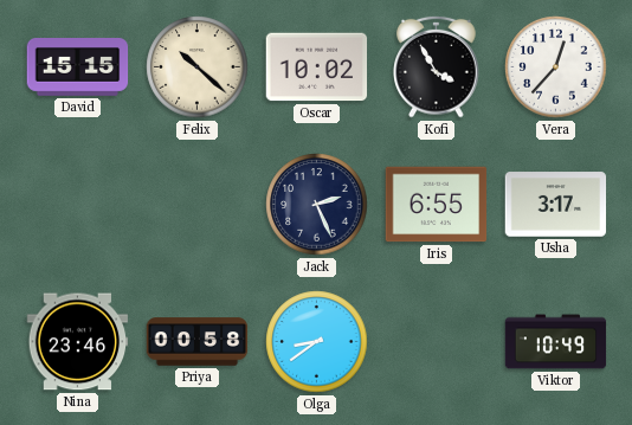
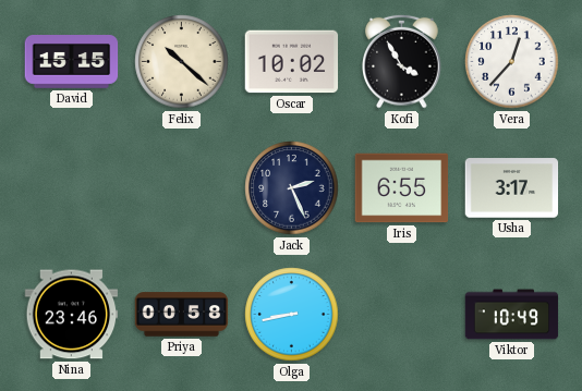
Olga: 8:39 -> 8:43
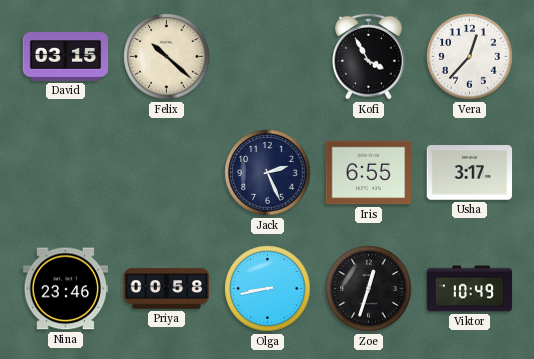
David: 15:15 -> 03:15
Oscar: 10:02 -> none
Zoe: none -> 12:33
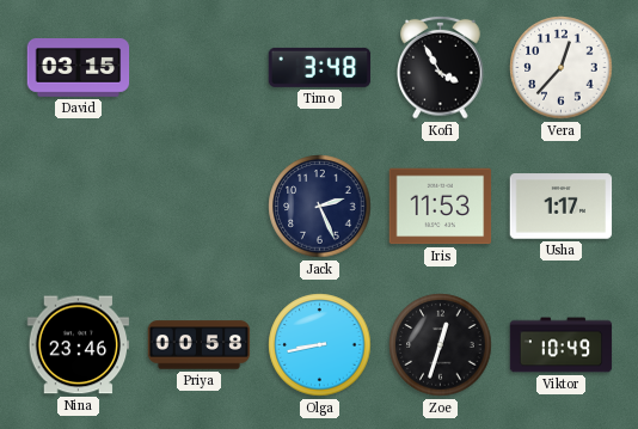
Felix: 10:22 -> none
Timo: none -> 3:48
Iris: 6:55 -> 11:53
Usha: 3:17 -> 1:17
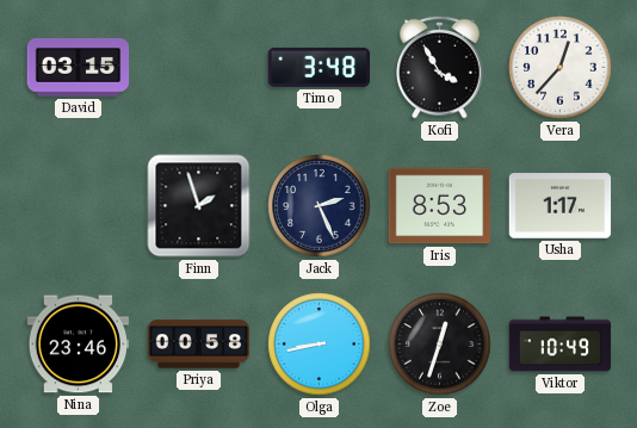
Finn: none -> 1:57
Iris: 11:53 -> 8:53
